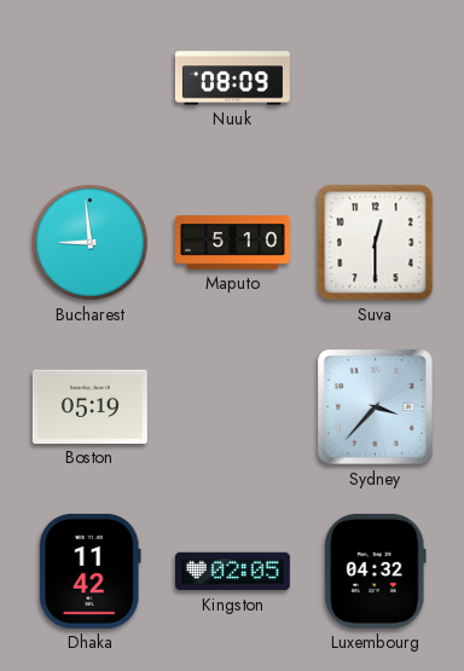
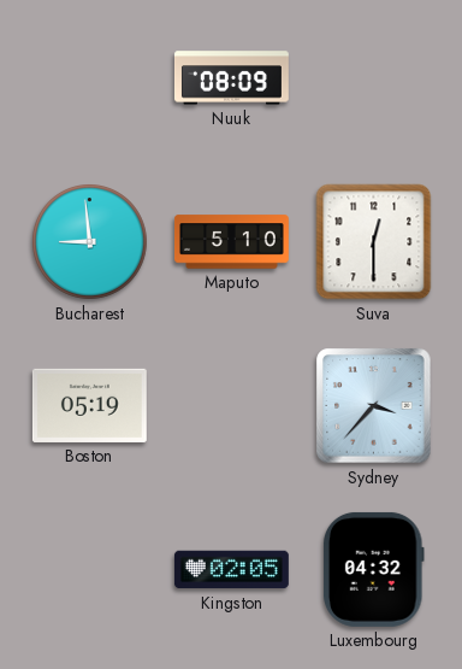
Dhaka: 11:42 -> none
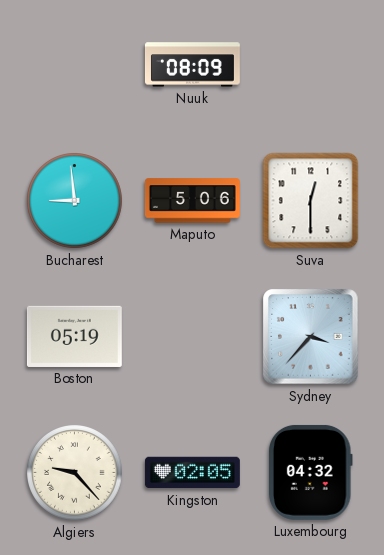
Maputo: 5:10 -> 5:06
Algiers: none -> 9:23
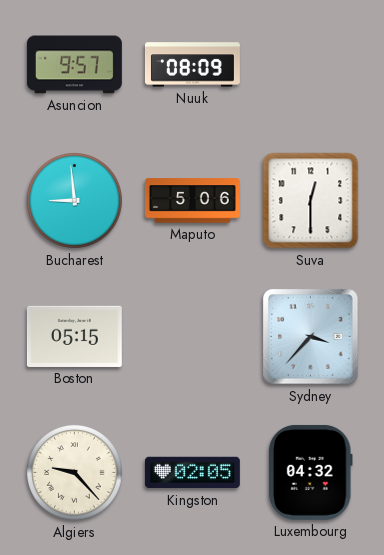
Asuncion: none -> 9:57
Boston: 05:19 -> 05:15
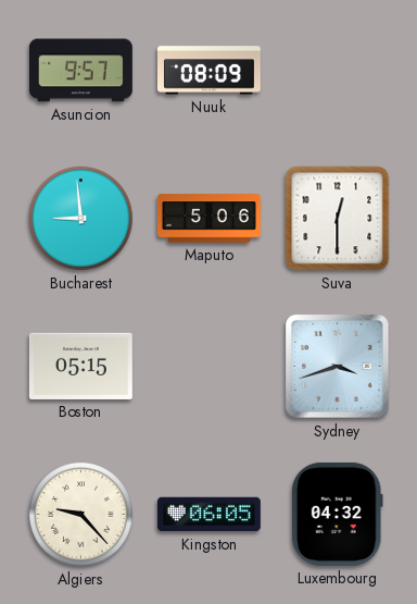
Sydney: 3:37 -> 3:42
Kingston: 02:05 -> 06:05
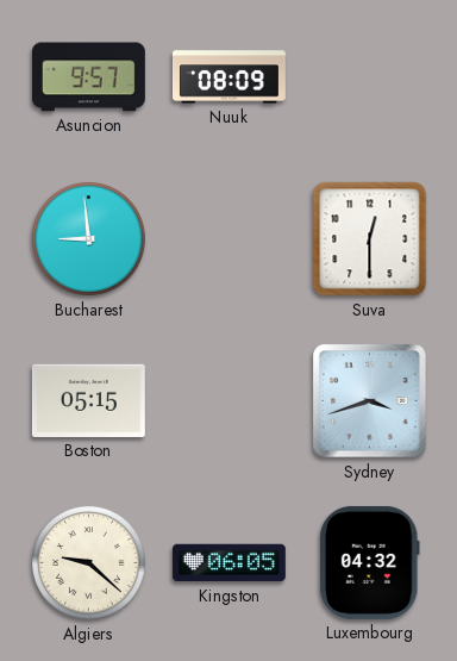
Maputo: 5:06 -> none
Algiers: 9:23 -> 9:22
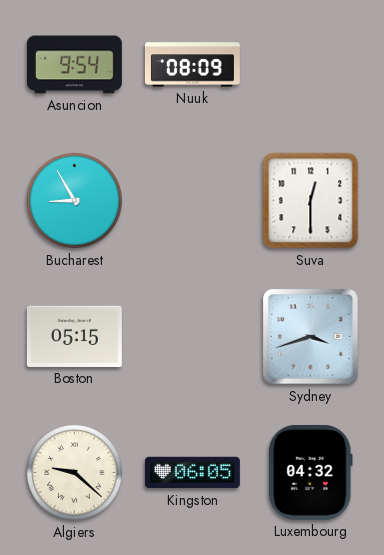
Asuncion: 9:57 -> 9:54
Bucharest: 8:59 -> 8:55
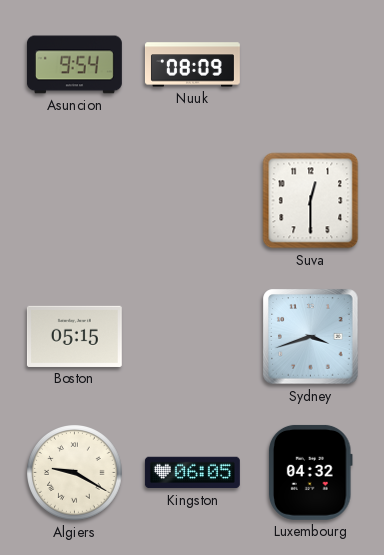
Bucharest: 8:55 -> none
Algiers: 9:22 -> 9:20
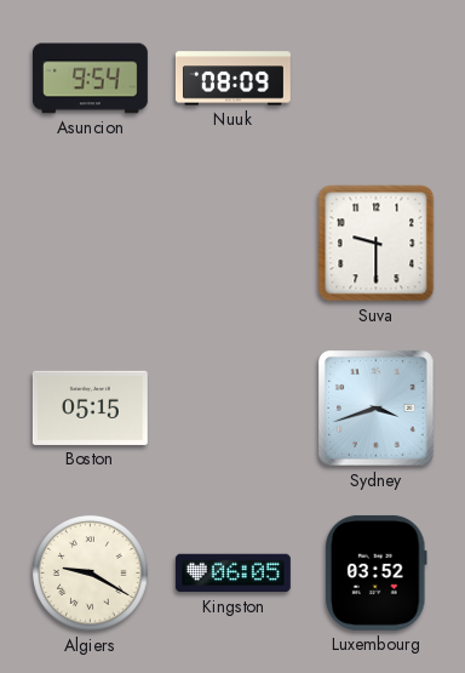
Suva: 12:30 -> 9:30
Luxembourg: 04:32 -> 03:52
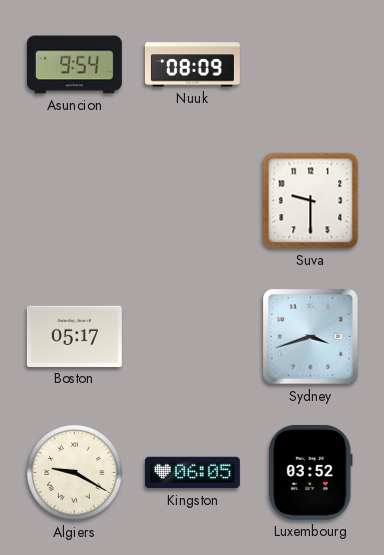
Boston: 05:15 -> 05:17
